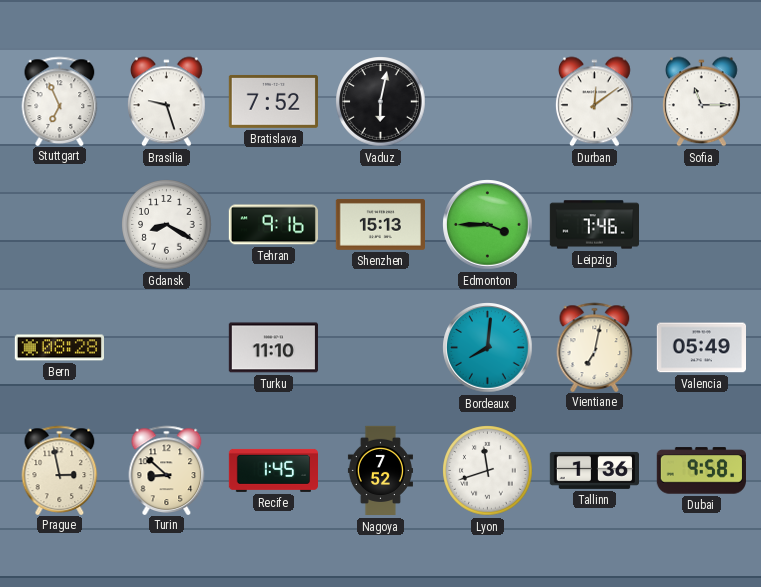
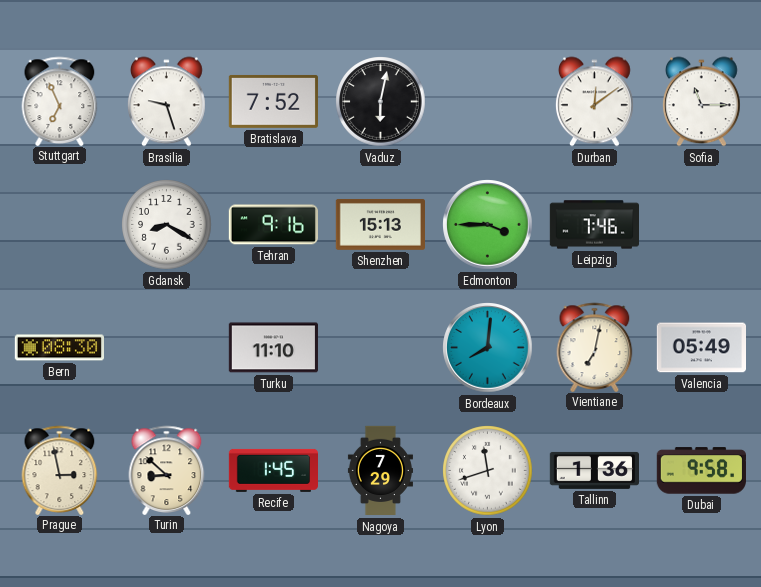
Bern: 08:28 -> 08:30
Nagoya: 7:52 -> 7:29
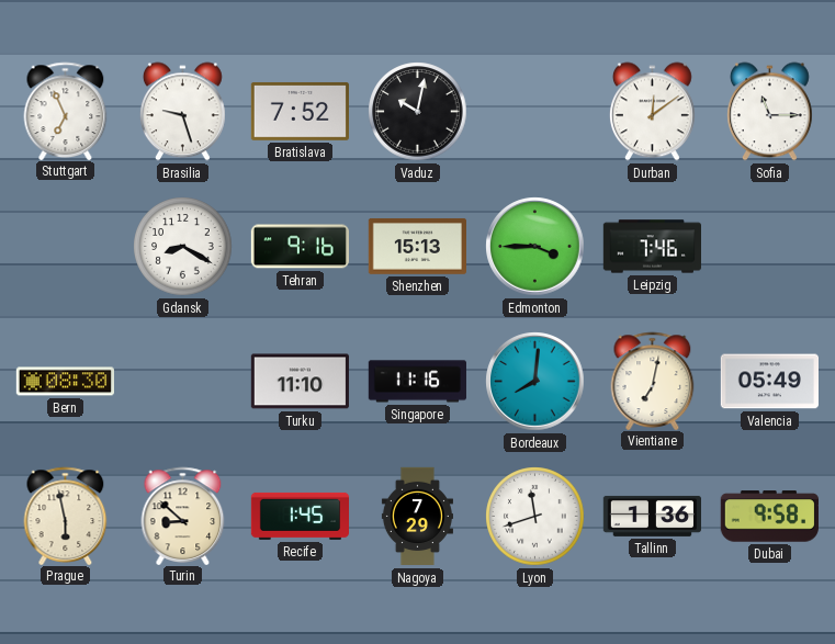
Vaduz: 6:02 -> 10:02
Singapore: none -> 11:16
Prague: 2:58 -> 5:58
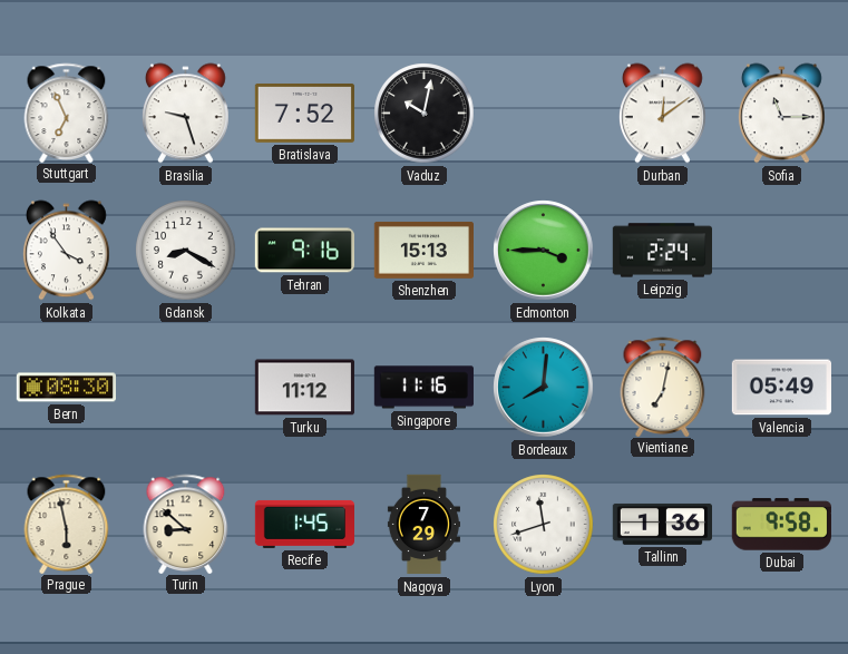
Kolkata: none -> 3:54
Leipzig: 7:46 -> 2:24
Turku: 11:10 -> 11:12
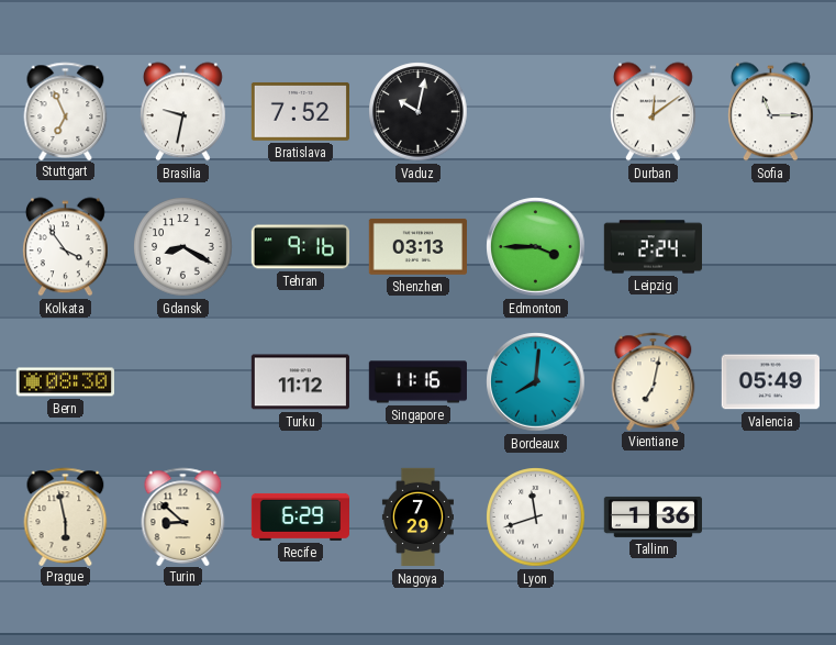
Brasilia: 9:27 -> 9:32
Shenzhen: 15:13 -> 03:13
Recife: 1:45 -> 6:29
Dubai: 9:58 -> none
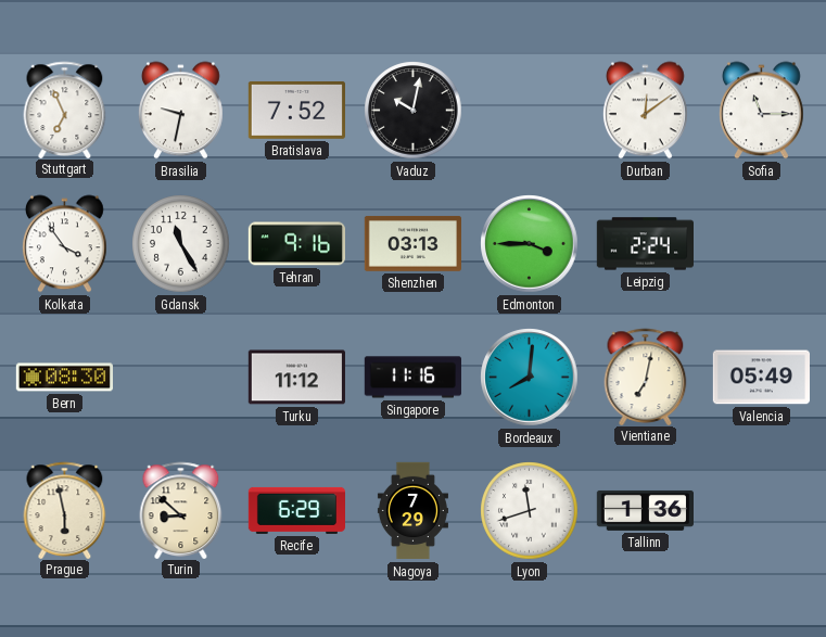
Gdansk: 8:20 -> 11:25
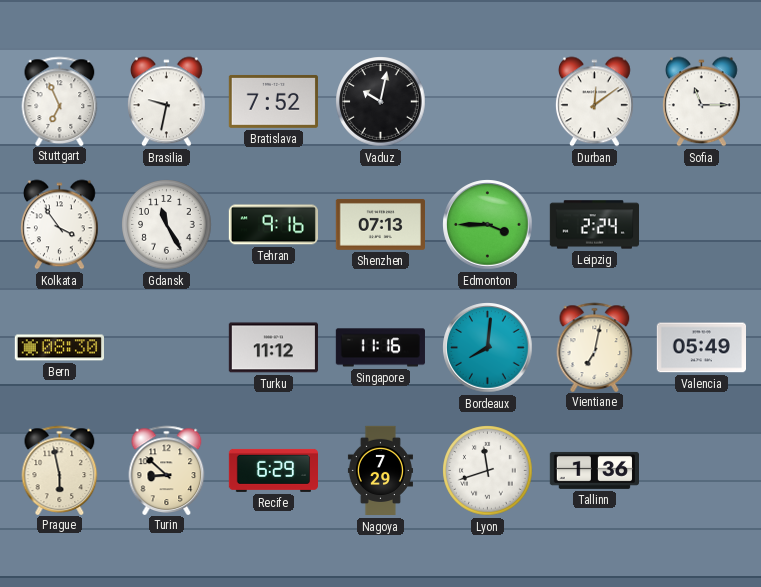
Shenzhen: 03:13 -> 07:13
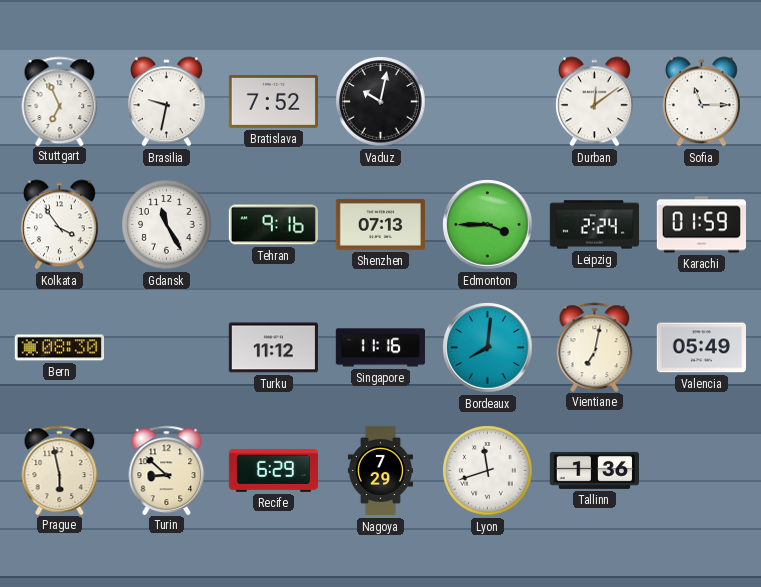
Karachi: none -> 01:59
